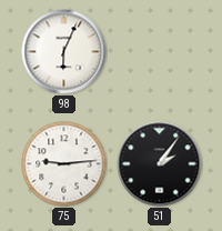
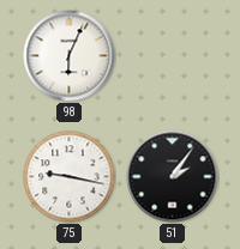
75: 9:14 -> 9:17
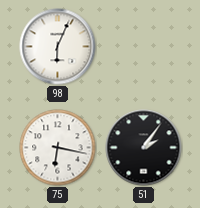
75: 9:17 -> 6:17
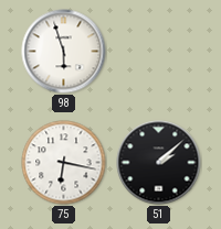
98: 6:04 -> 5:57
51: 2:06 -> 2:08
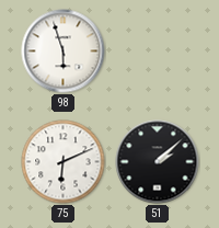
75: 6:17 -> 6:11
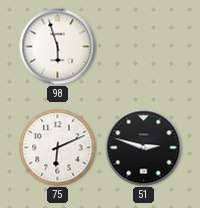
51: 2:08 -> 2:48
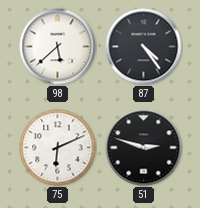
98: 5:57 -> 5:38
87: none -> 4:24
